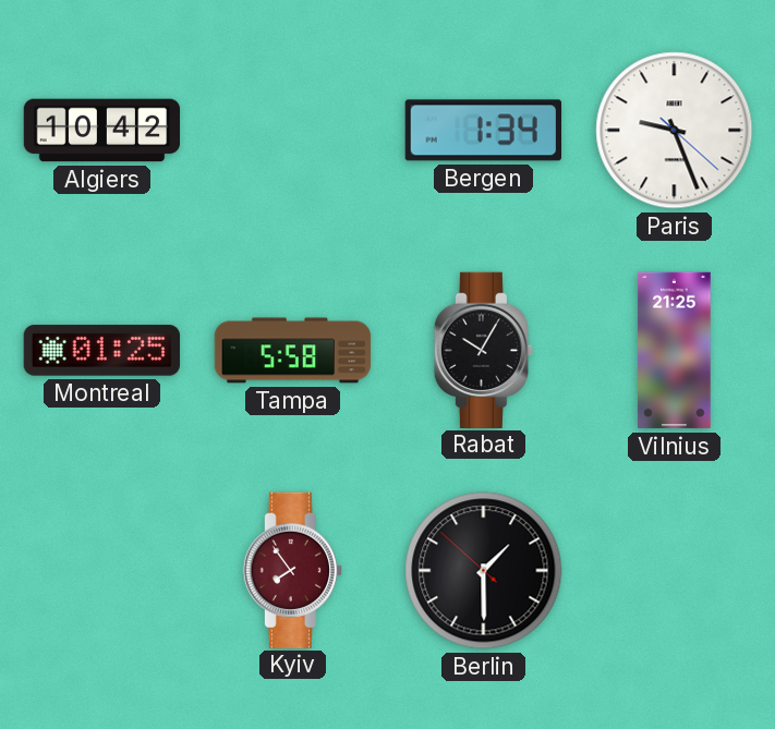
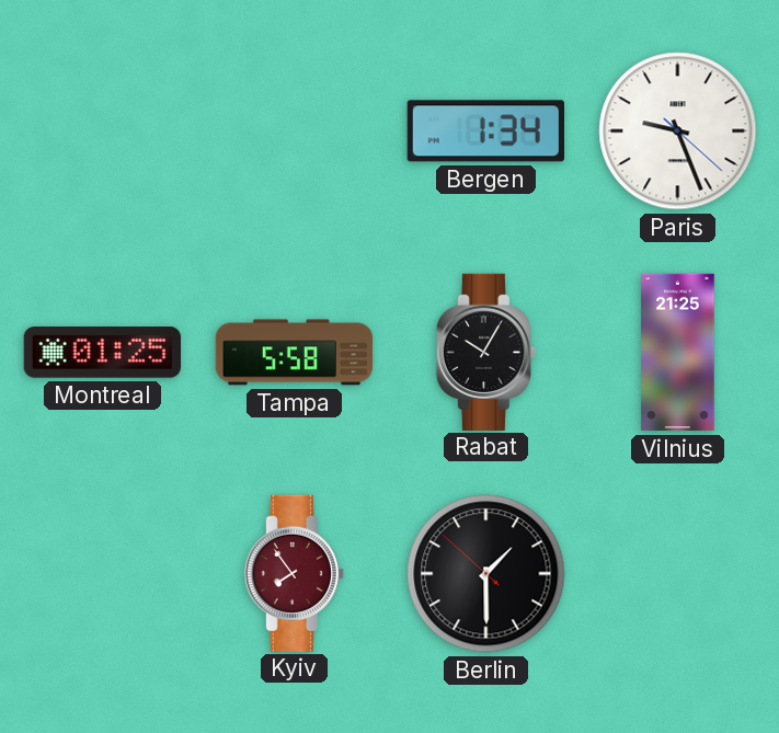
Algiers: 10:42 -> none
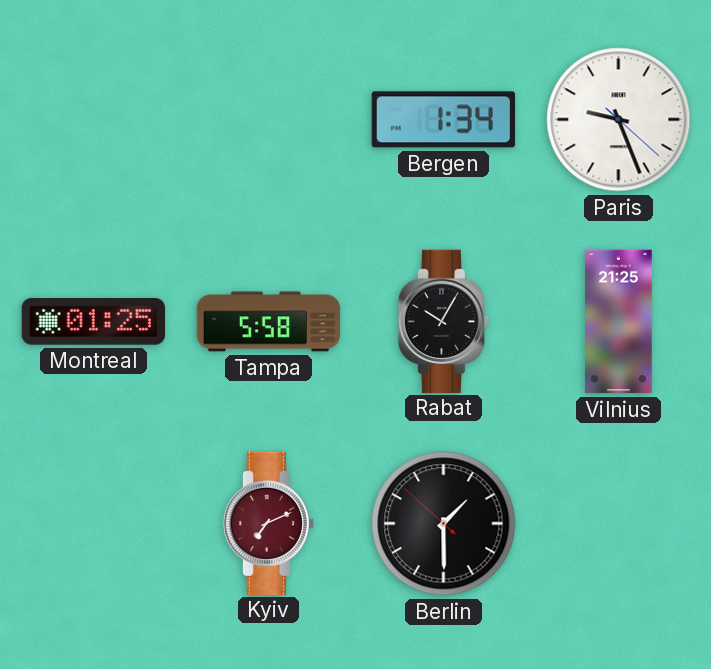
Kyiv: 7:54 -> 7:11
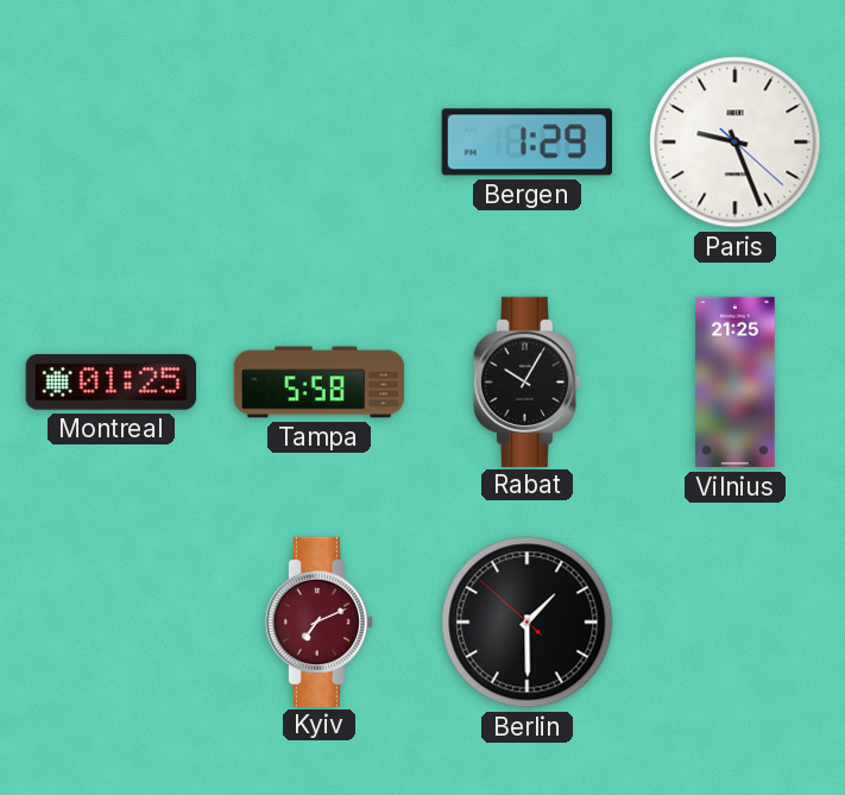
Bergen: 1:34 -> 1:29
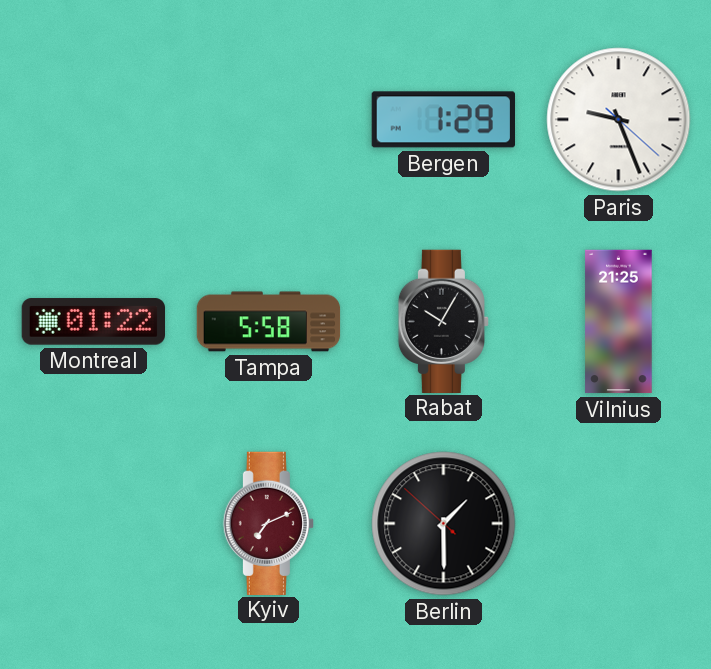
Montreal: 01:25 -> 01:22
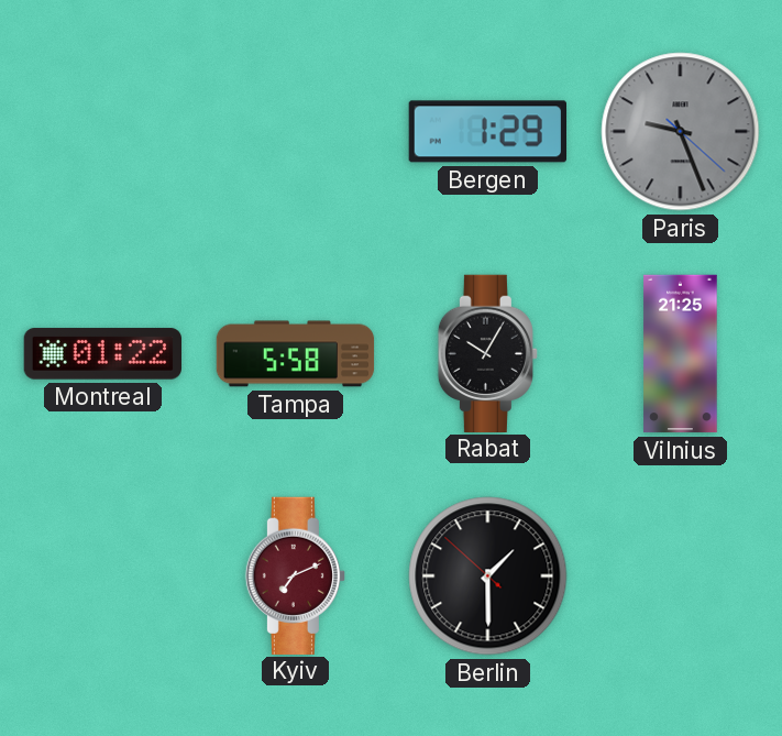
Paris dial: white -> grey
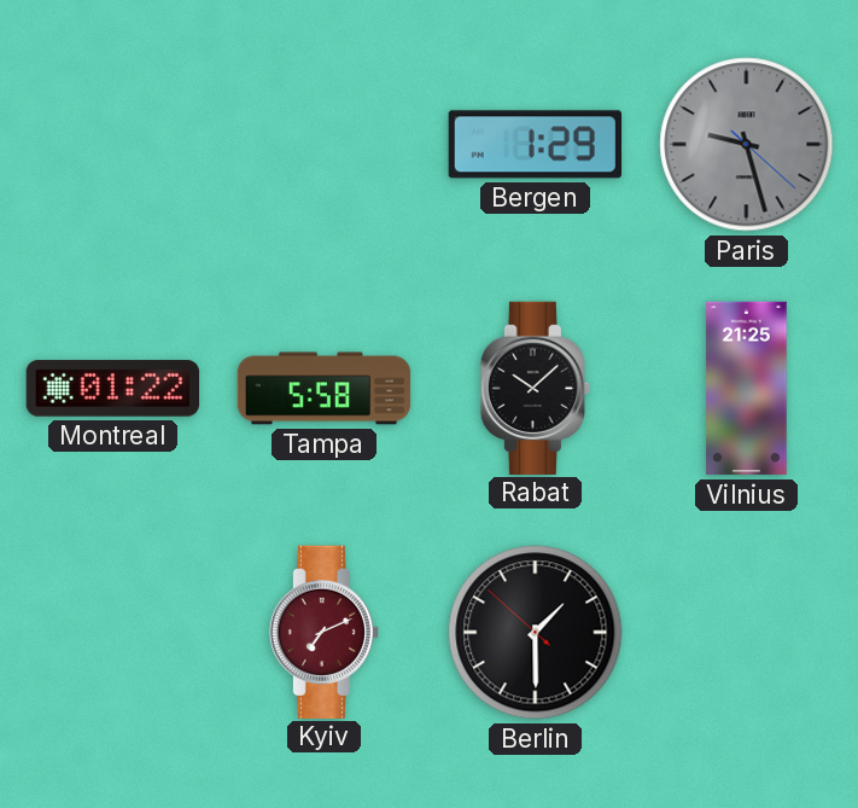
Paris: 9:26 -> 9:27
Rabat: 10:05 -> 10:08
